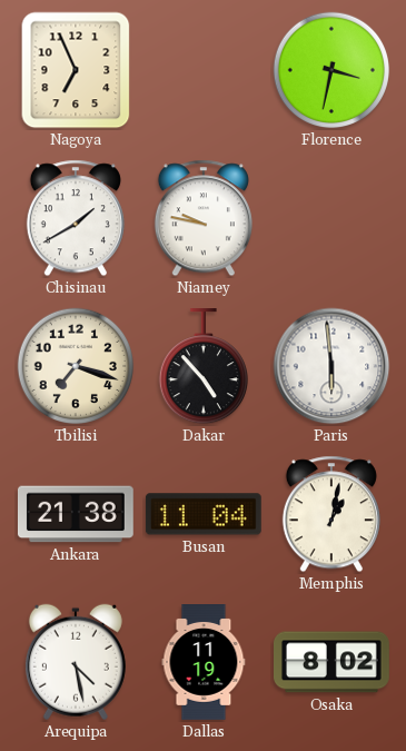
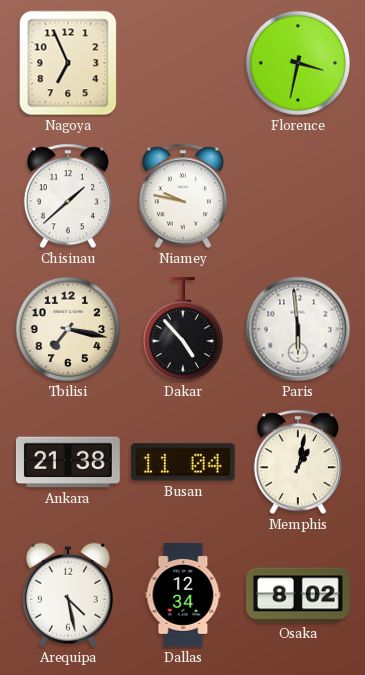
Chisinau: 1:40 -> 1:38
Tbilisi: 7:18 -> 7:17
Dallas: 11:19 -> 12:34
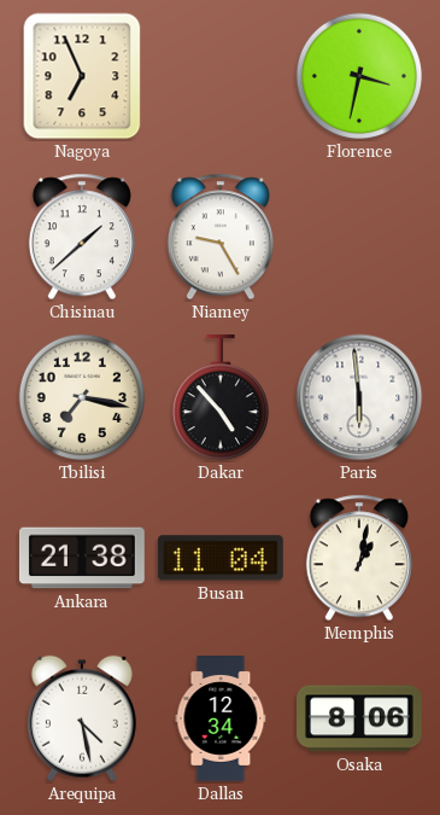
Niamey: 9:47 -> 9:25
Osaka: 8:02 -> 8:06
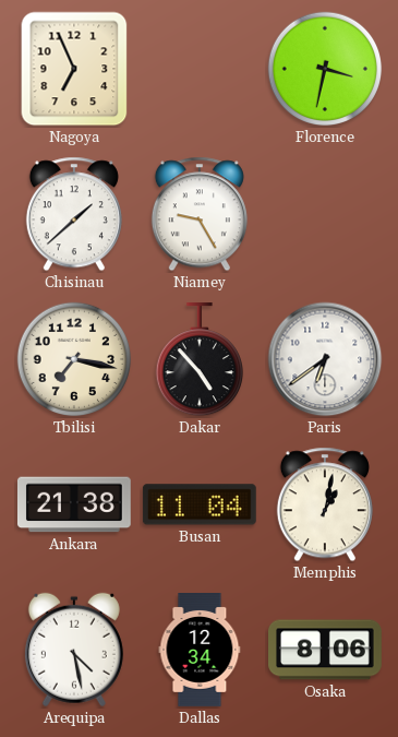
Paris: 5:59 -> 6:39
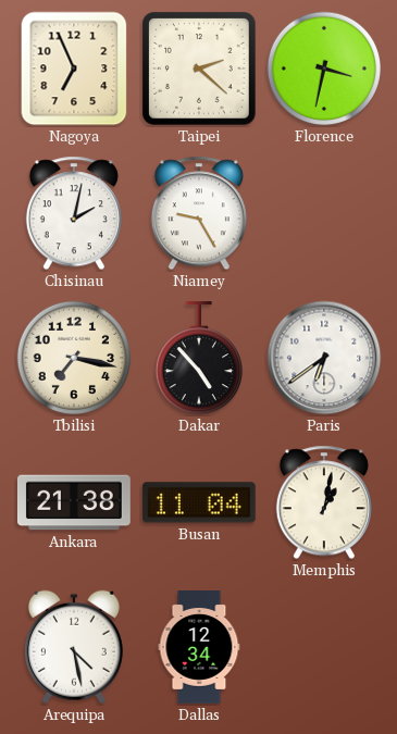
Taipei: none -> 2:22
Chisinau: 1:38 -> 2:02
Osaka: 8:06 -> none
